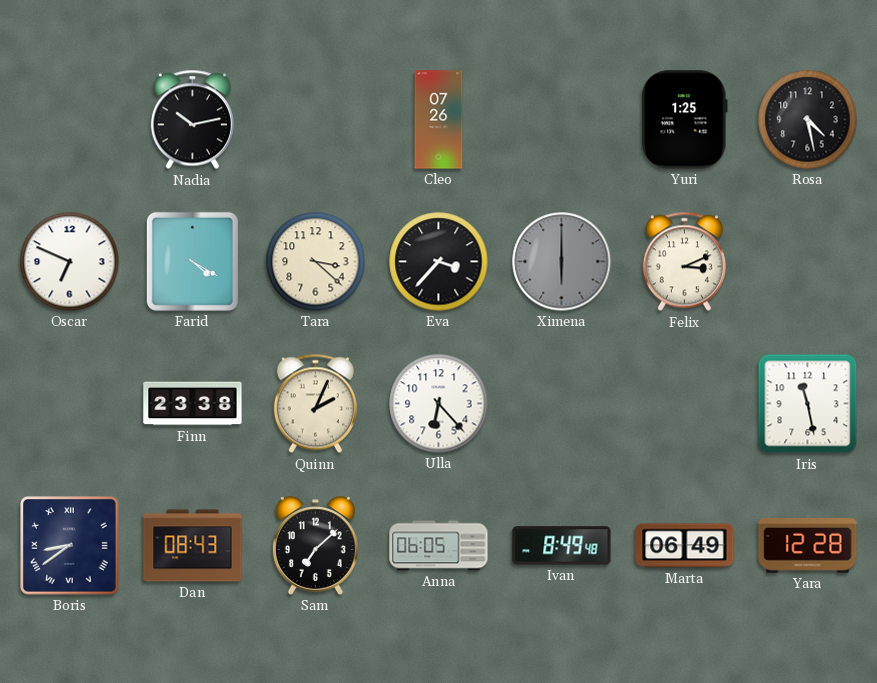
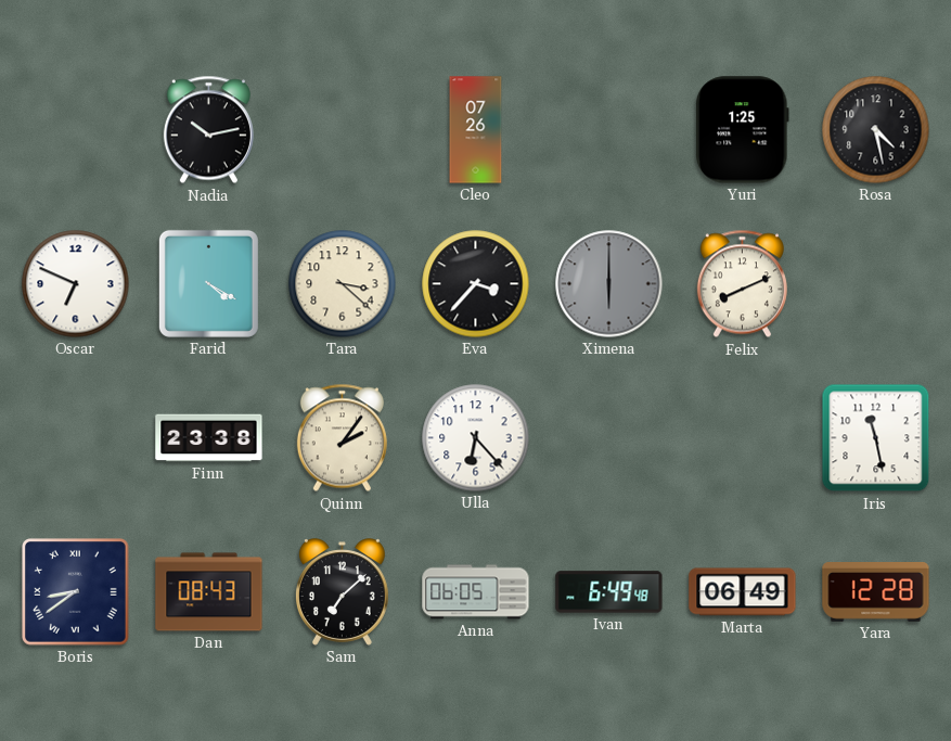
Felix: 3:11 -> 8:11
Quinn: 2:04 -> 2:06
Ivan: 8:49 -> 6:49
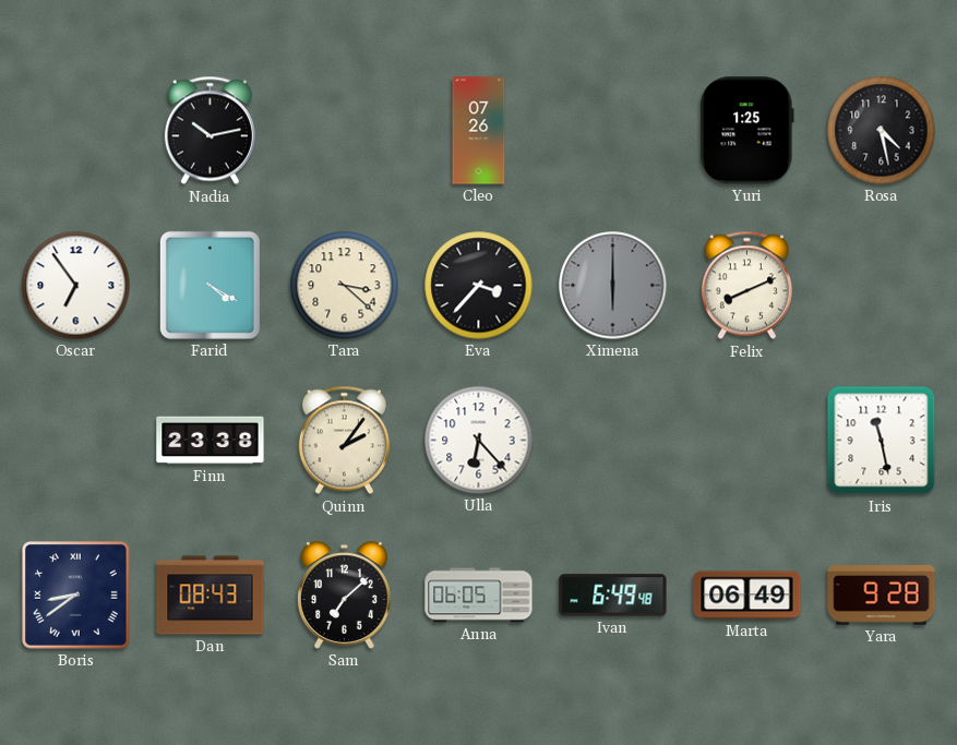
Oscar: 6:49 -> 6:54
Yara: 12:28 -> 9:28
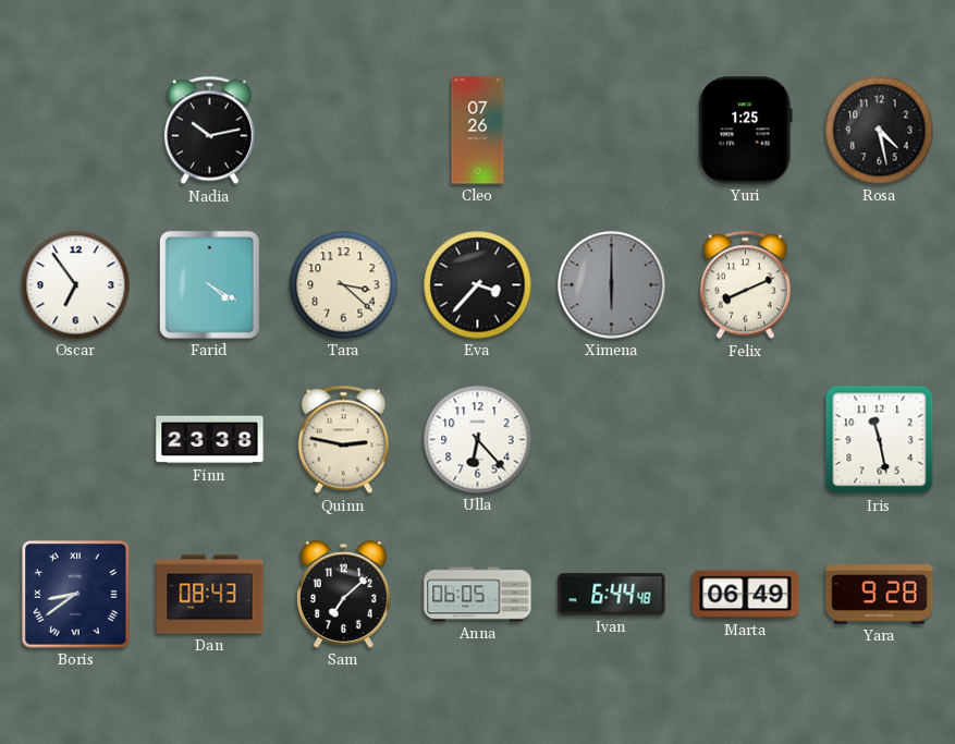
Quinn: 2:06 -> 2:47
Ivan: 6:49 -> 6:44
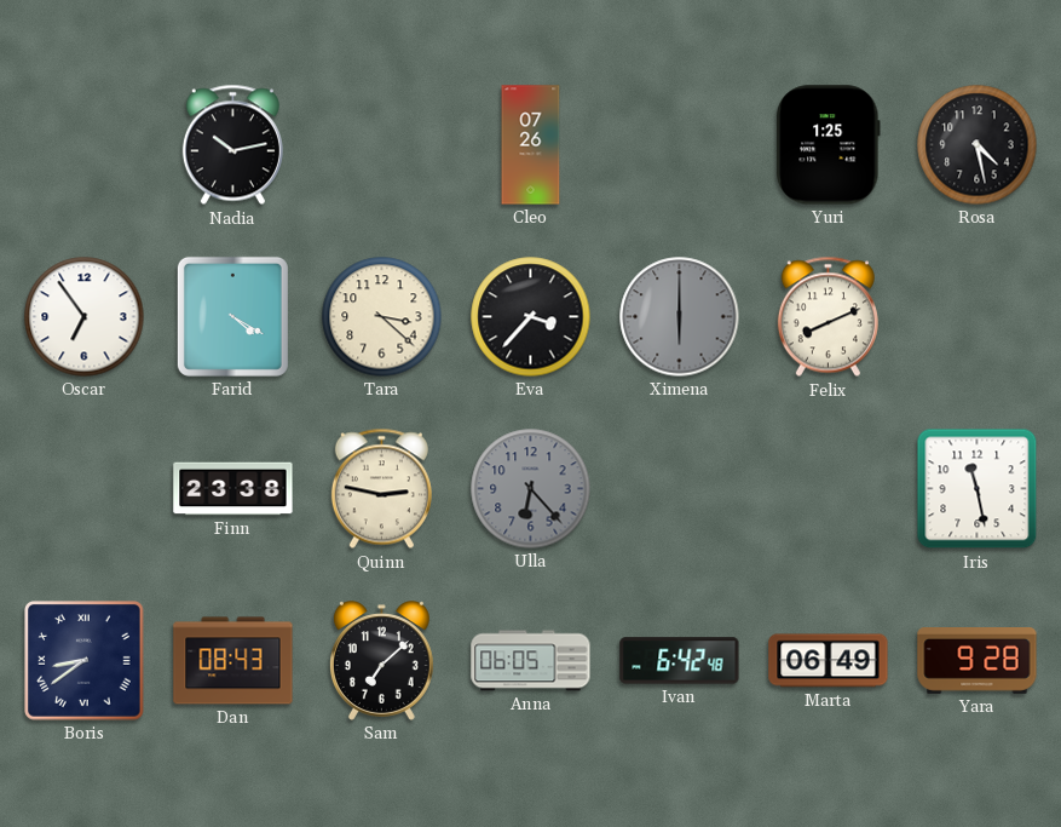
Ulla dial: white -> grey
Ivan: 6:44 -> 6:42
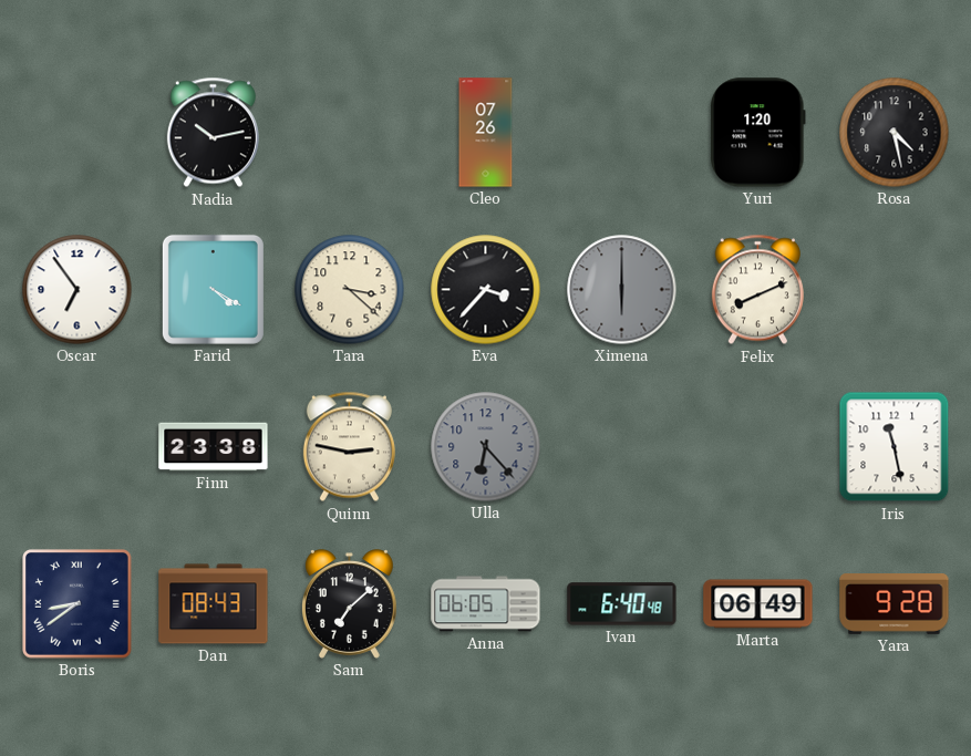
Yuri: 1:25 -> 1:20
Ivan: 6:42 -> 6:40
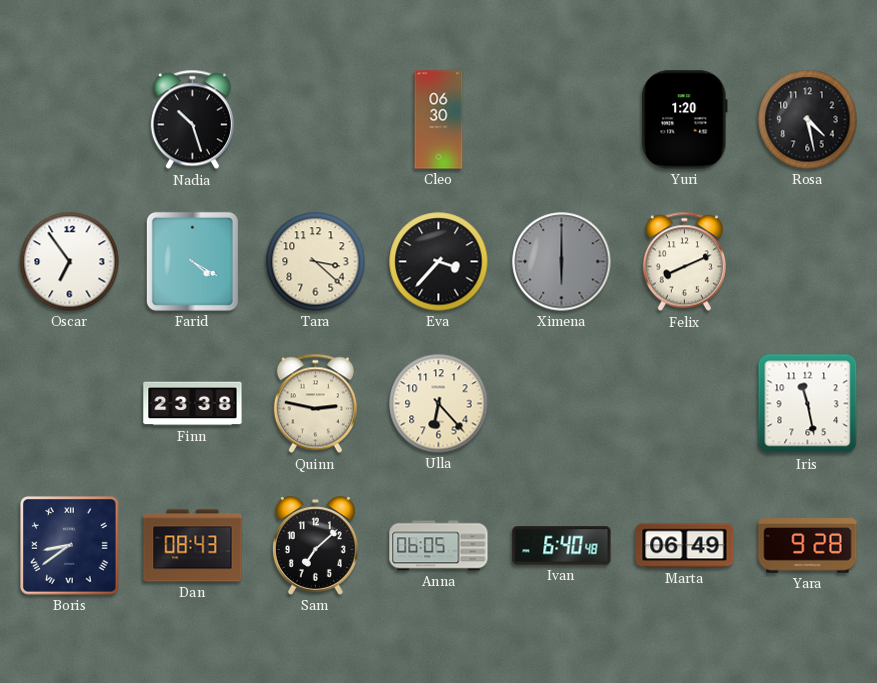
Nadia: 10:13 -> 10:27
Cleo: 07:26 -> 06:30
Ulla dial: grey -> cream
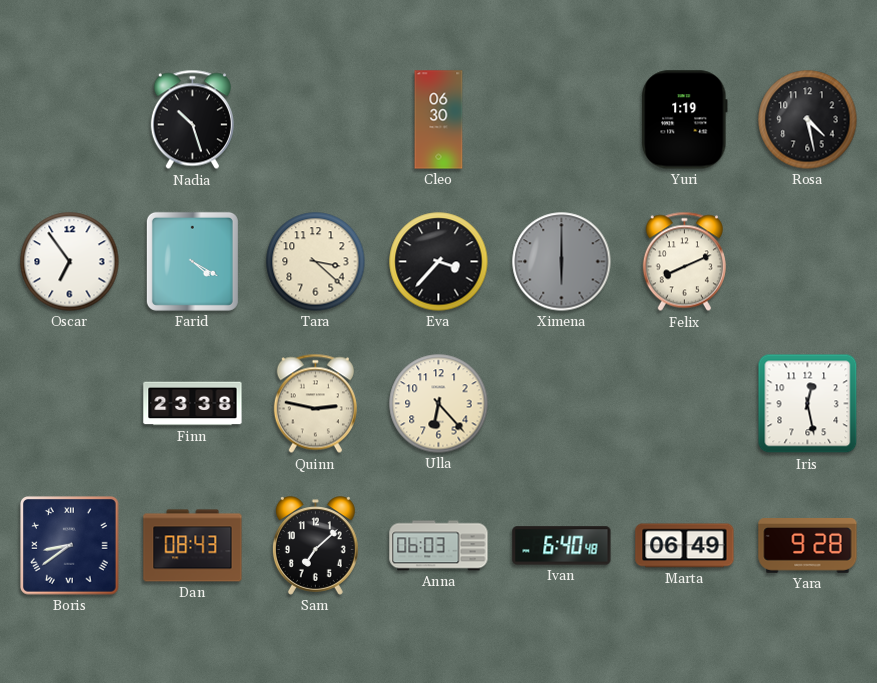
Yuri: 1:20 -> 1:19
Iris: 11:28 -> 12:28
Anna: 06:05 -> 06:03
